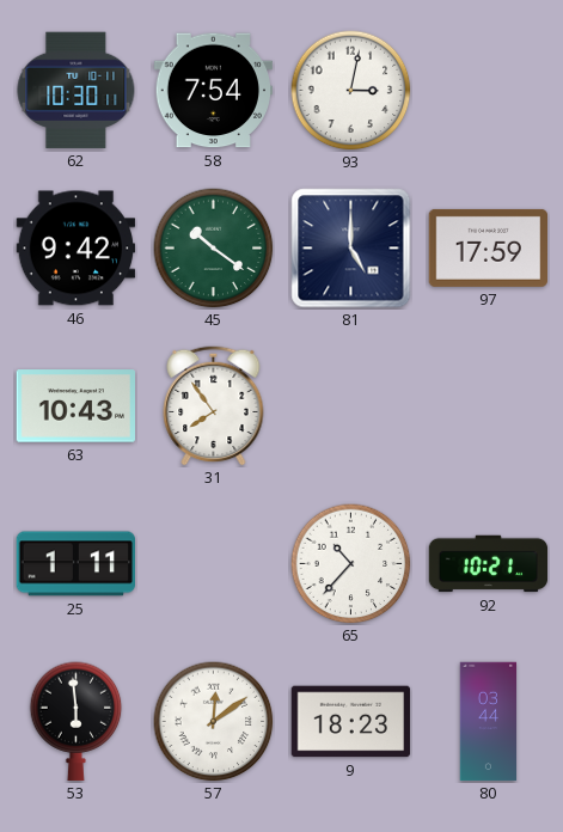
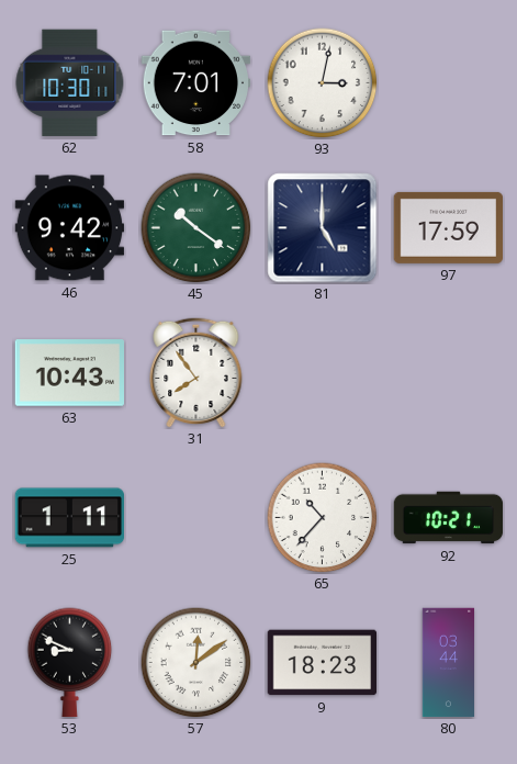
58: 7:54 -> 7:01
53: 5:59 -> 8:49
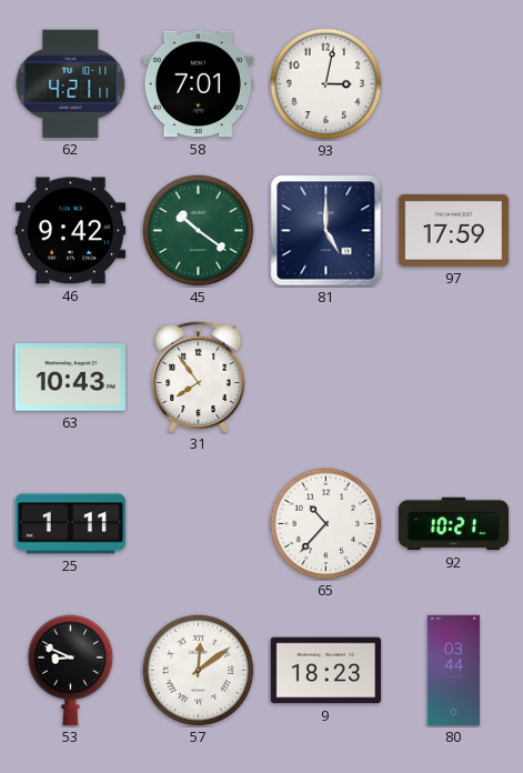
62: 10:30 -> 4:21
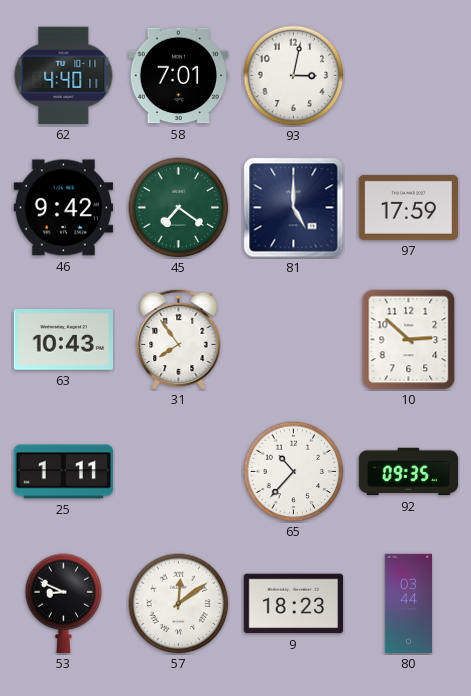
62: 4:21 -> 4:40
45: 10:21 -> 7:21
10: none -> 2:52
92: 10:21 -> 09:35
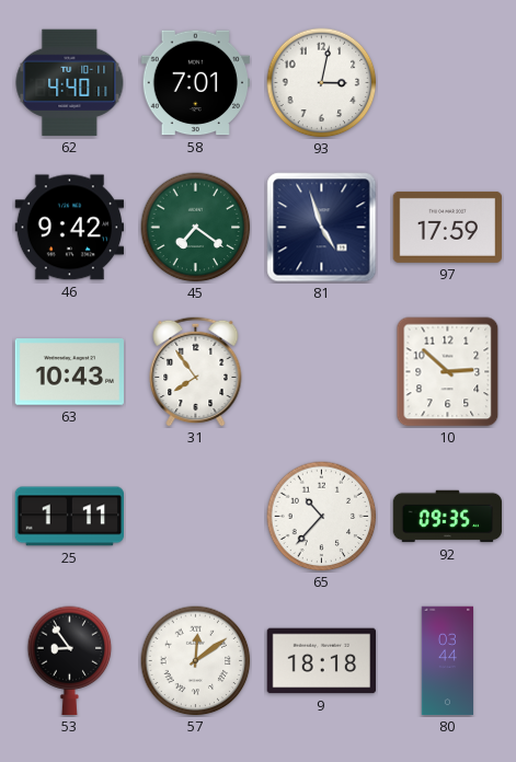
81: 5:00 -> 4:57
53: 8:49 -> 8:54
9: 18:23 -> 18:18
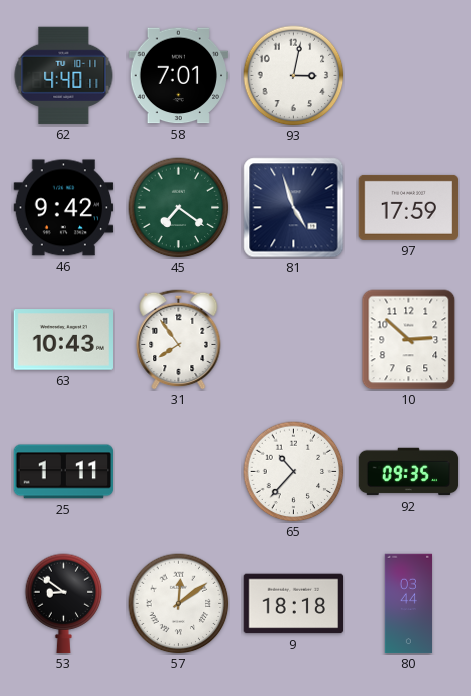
53: 8:54 -> 8:51
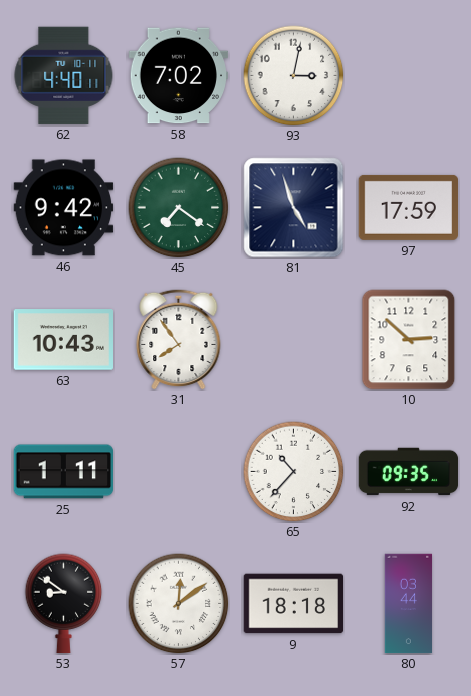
58: 7:01 -> 7:02
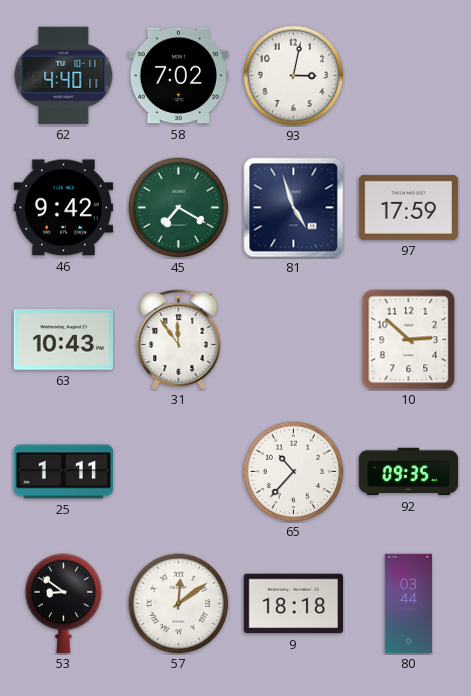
45: 7:21 -> 7:20
31: 7:54 -> 11:54
